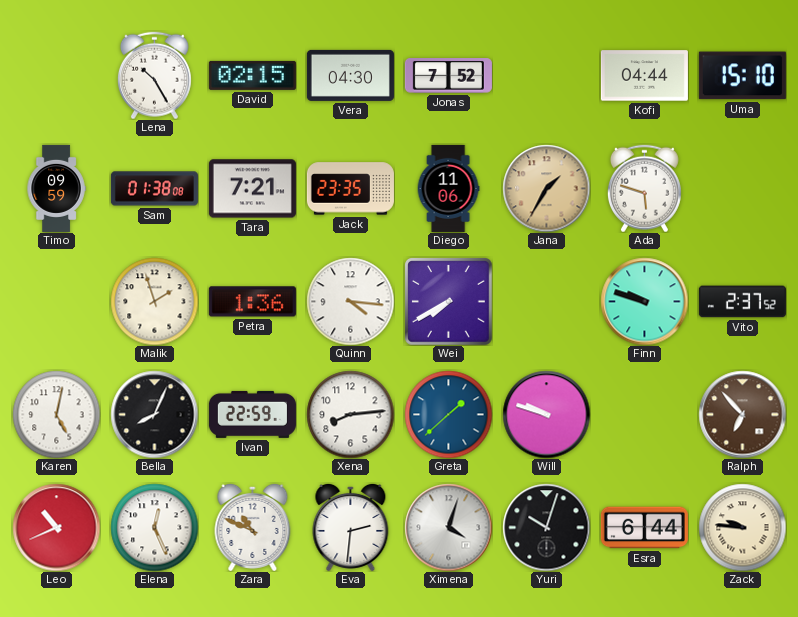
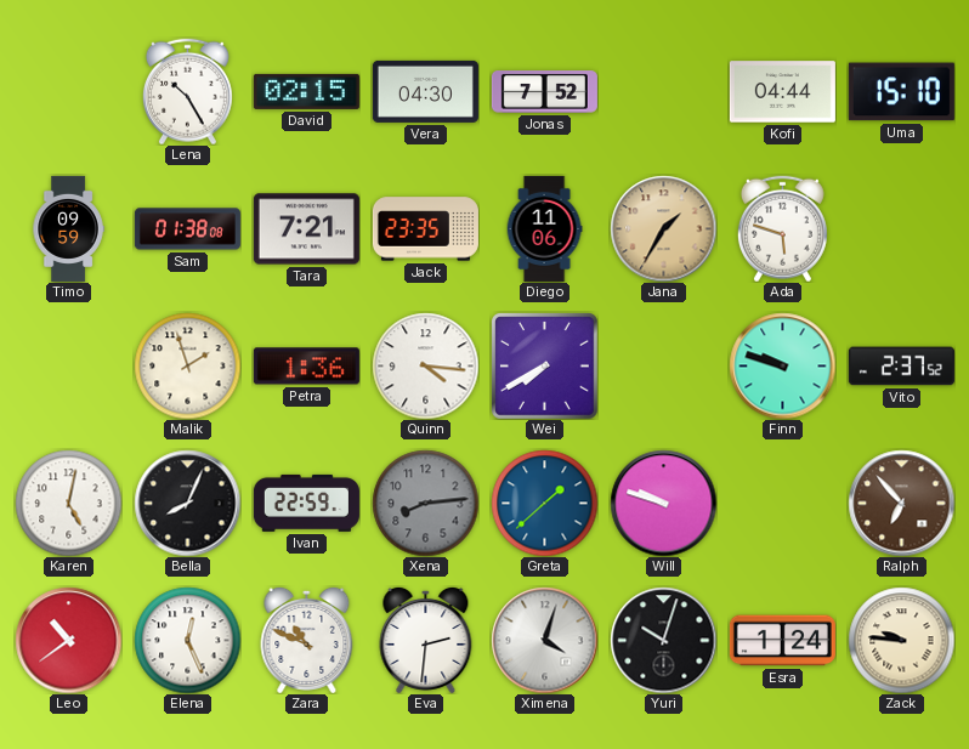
Xena dial: white -> grey
Leo: 10:41 -> 10:39
Esra: 6:44 -> 1:24
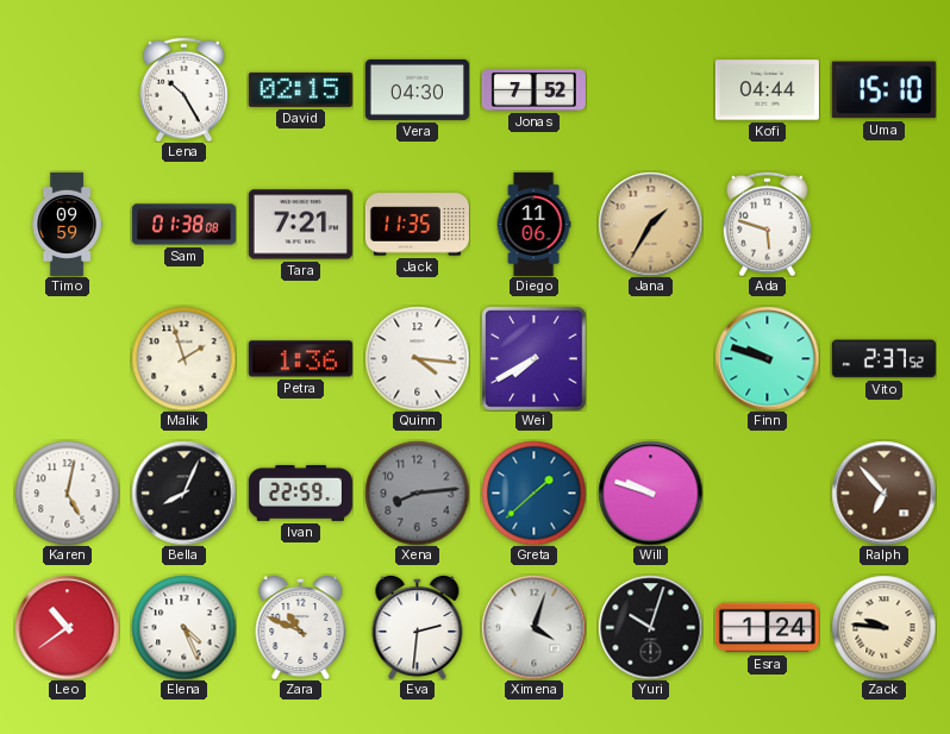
Jack: 23:35 -> 11:35
Elena: 12:26 -> 4:26
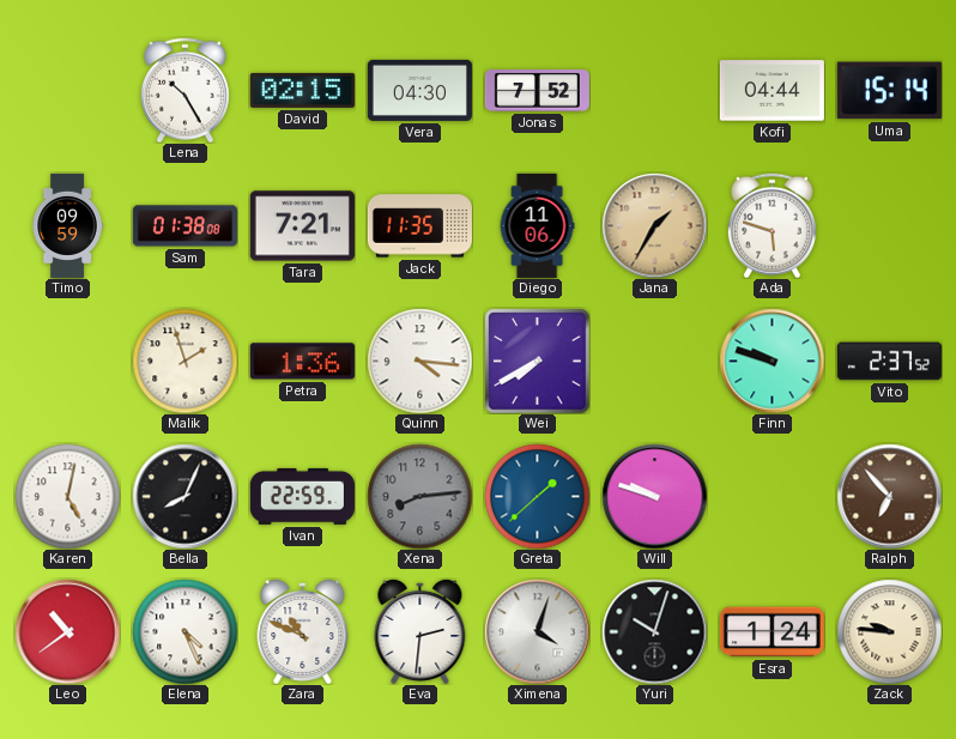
Uma: 15:10 -> 15:14
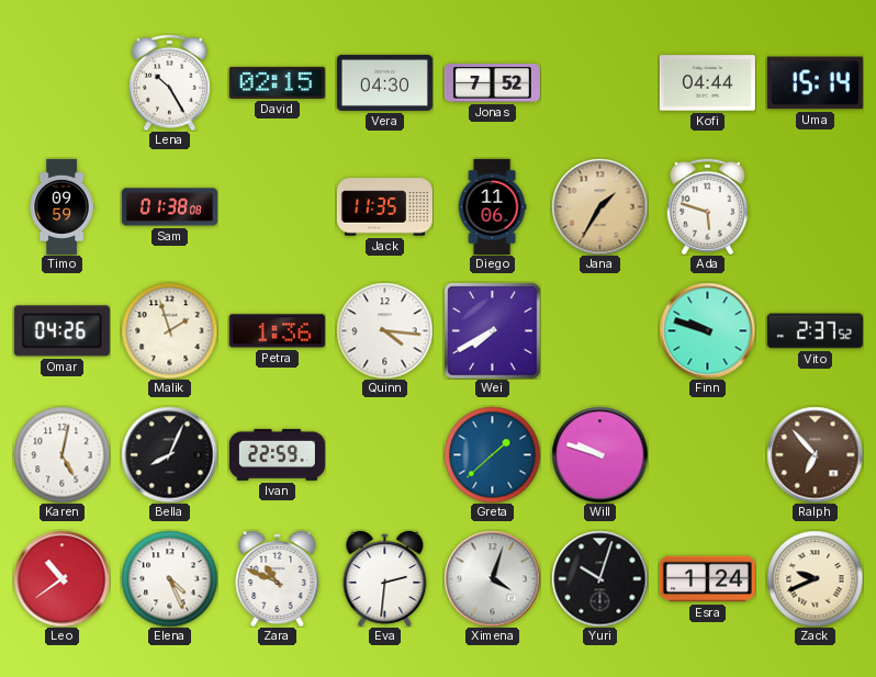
Tara: 7:21 -> none
Omar: none -> 04:26
Xena: 8:14 -> none
Zack: 9:46 -> 9:41
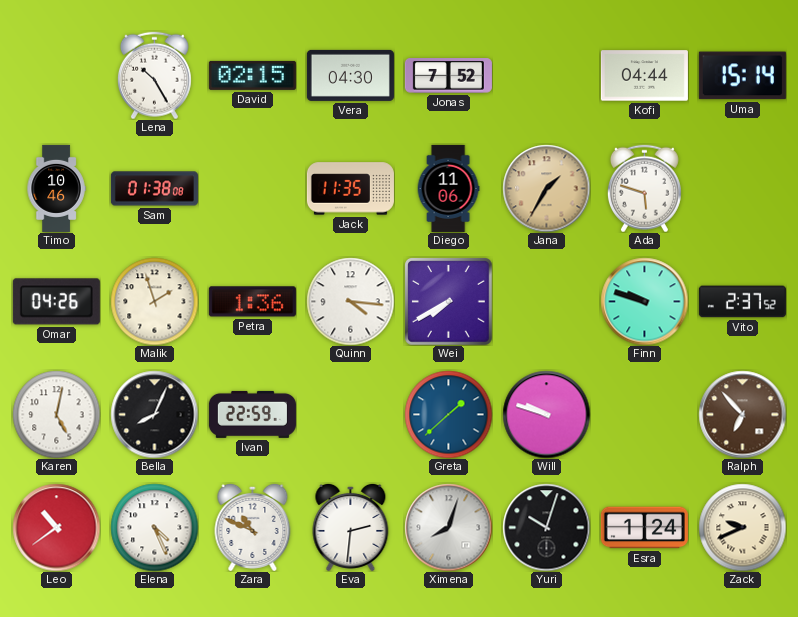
Timo: 09:59 -> 10:46
Ximena: 4:03 -> 8:03
